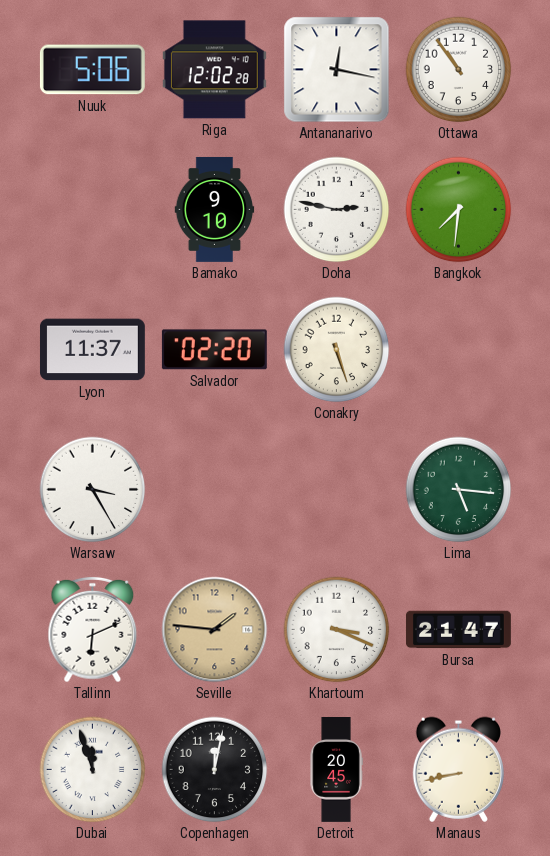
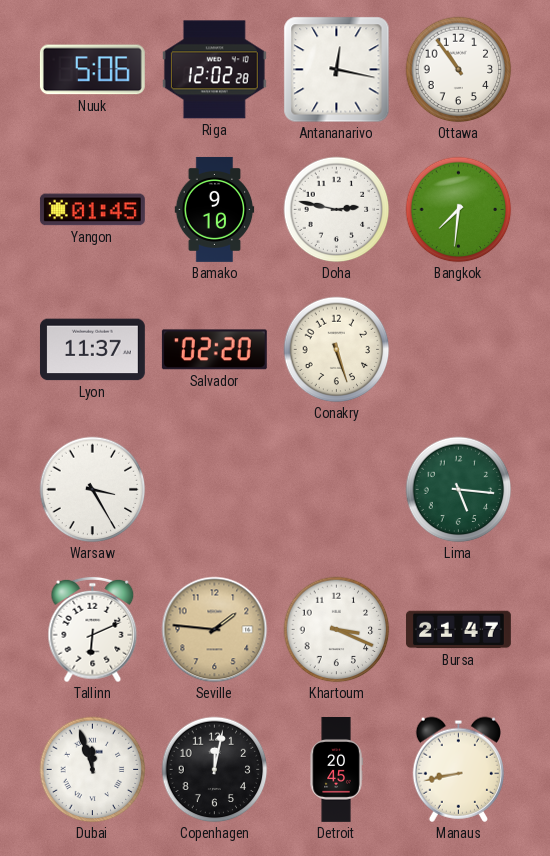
Yangon: none -> 01:45
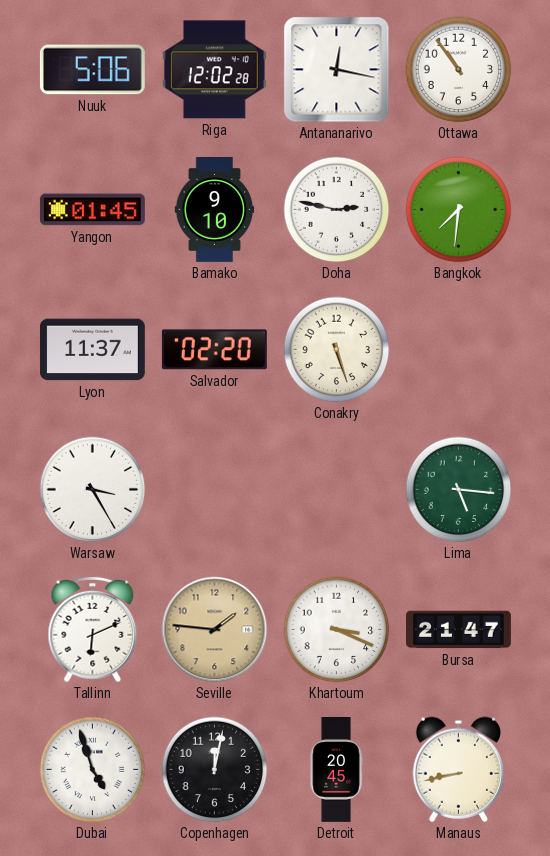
Dubai: 11:57 -> 4:57
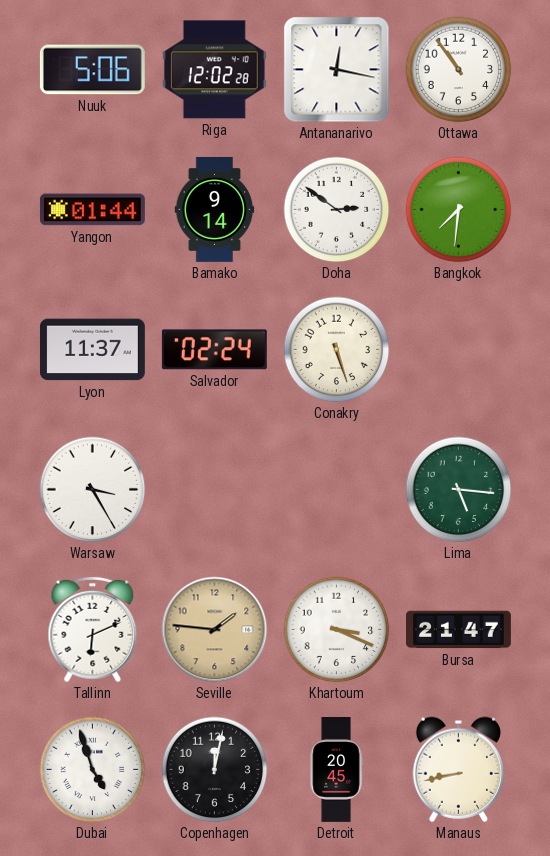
Yangon: 01:45 -> 01:44
Bamako: 9:10 -> 9:14
Doha: 2:47 -> 2:51
Salvador: 02:20 -> 02:24
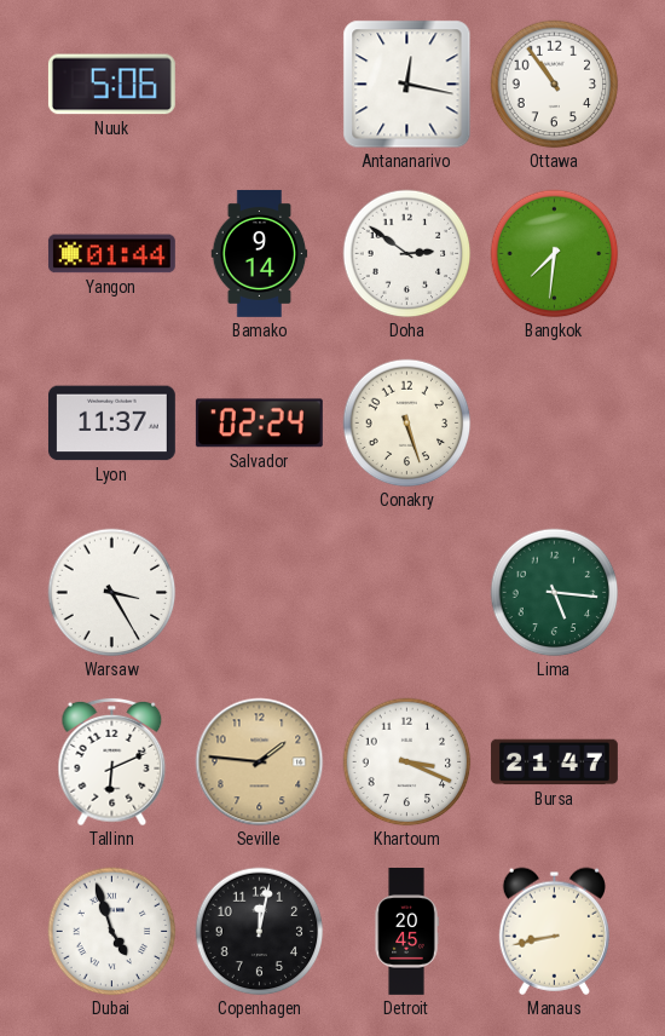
Riga: 12:02 -> none
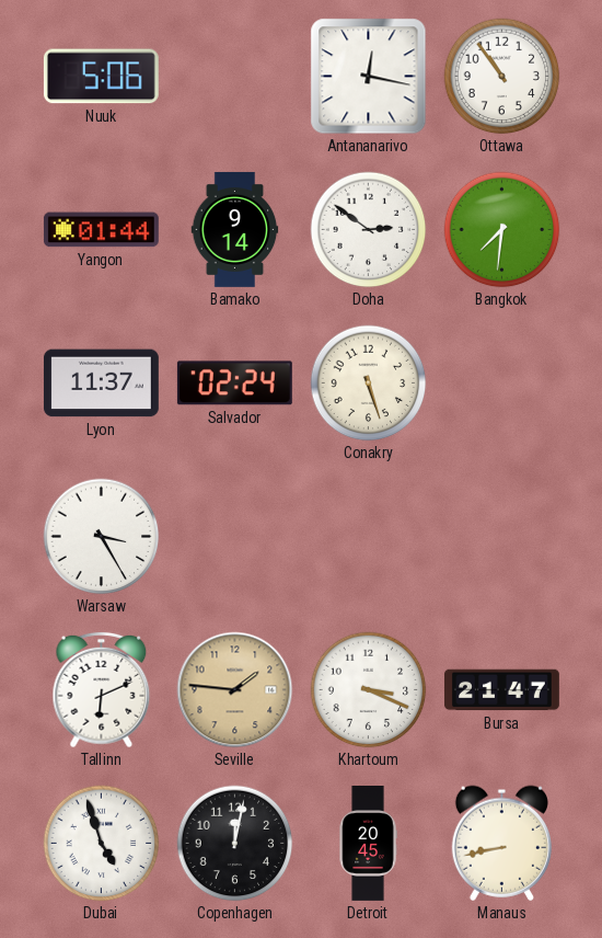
Lima: 5:16 -> none
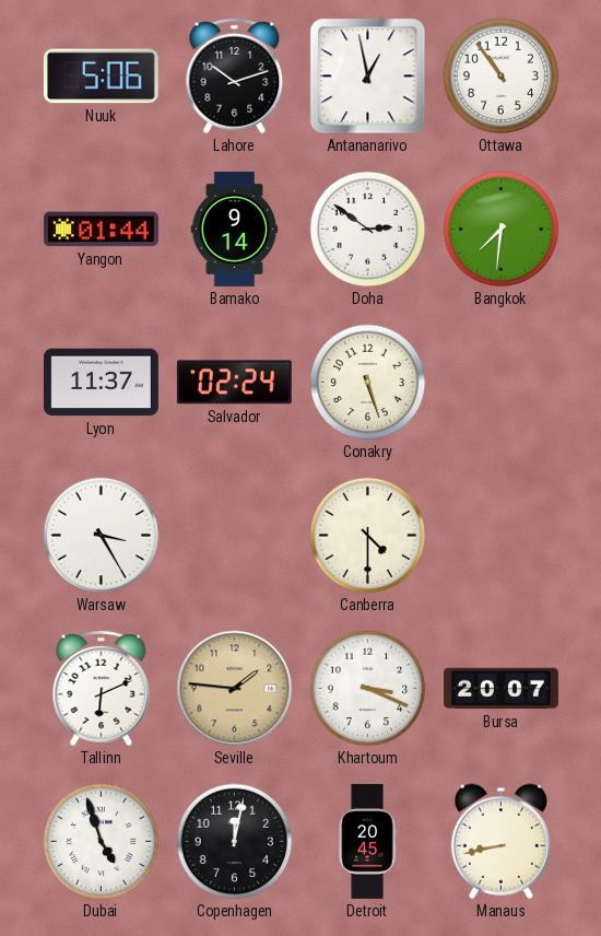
Lahore: none -> 10:12
Antananarivo: 12:17 -> 12:58
Canberra: none -> 4:30
Bursa: 21:47 -> 20:07
